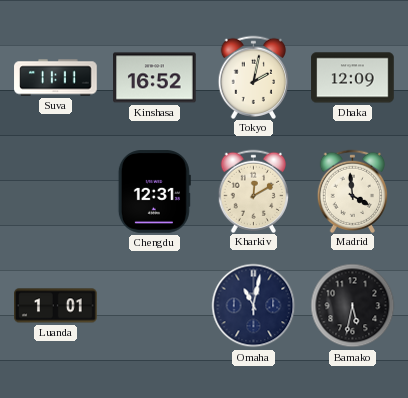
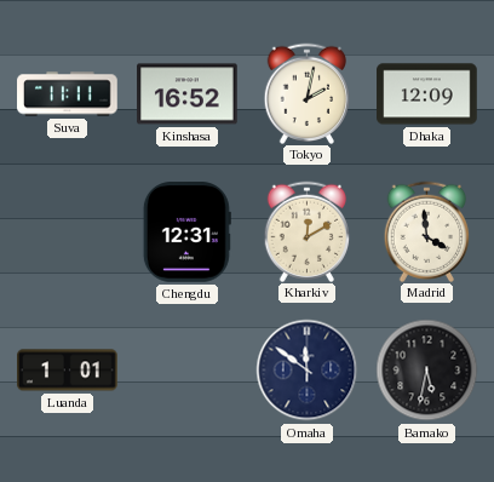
Omaha: 11:02 -> 11:51
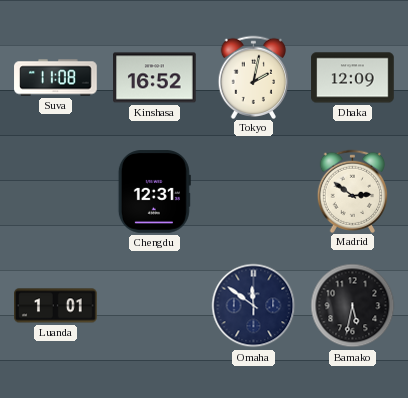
Suva: 11:11 -> 11:08
Kharkiv: 12:10 -> none
Madrid: 3:59 -> 2:51
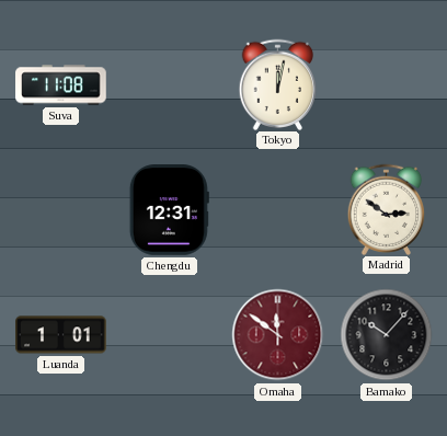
Kinshasa: 16:52 -> none
Tokyo: 2:02 -> 12:02
Dhaka: 12:09 -> none
Omaha dial: navy -> burgundy
Bamako: 5:32 -> 10:07
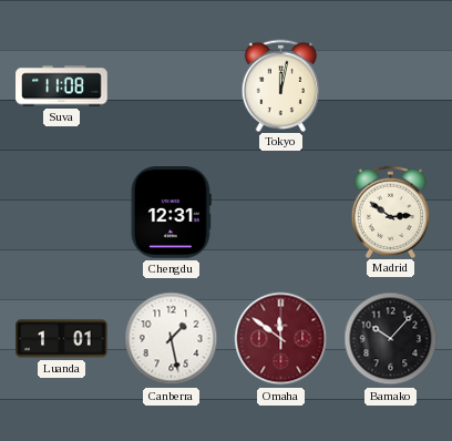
Canberra: none -> 1:28
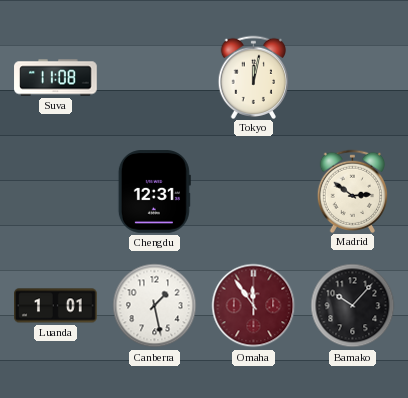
Omaha: 11:51 -> 11:54
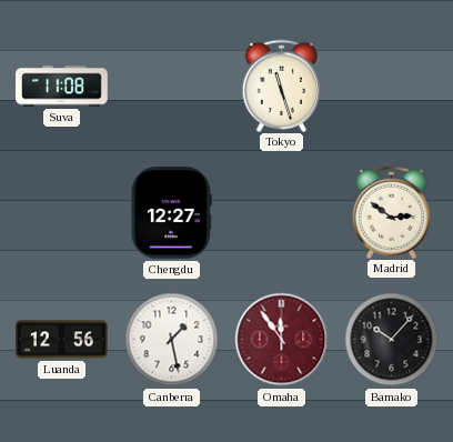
Tokyo: 12:02 -> 11:27
Chengdu: 12:31 -> 12:27
Luanda: 1:01 -> 12:56
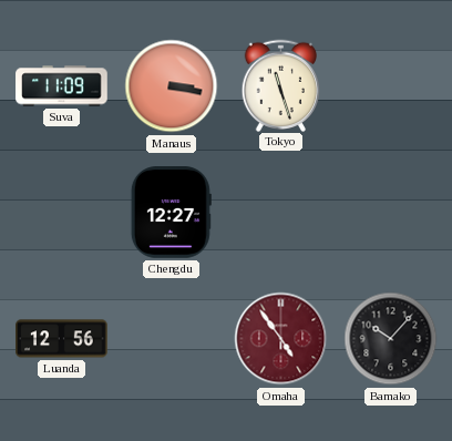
Suva: 11:08 -> 11:09
Manaus: none -> 3:17
Madrid: 2:51 -> none
Canberra: 1:28 -> none
Omaha: 11:54 -> 4:54
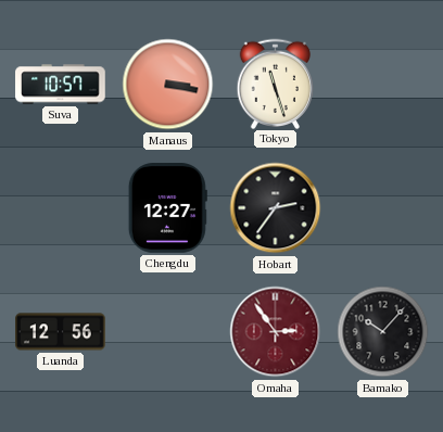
Suva: 11:09 -> 10:57
Hobart: none -> 2:36
Omaha: 4:54 -> 2:54
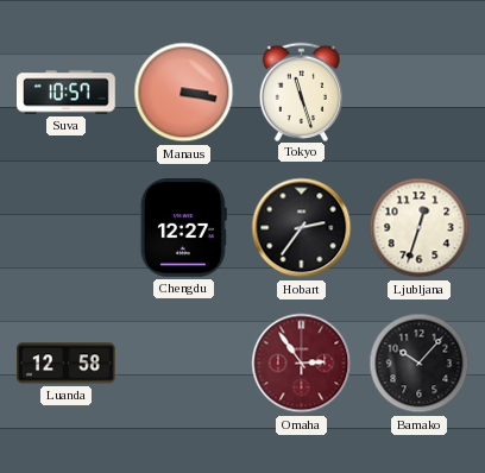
Ljubljana: none -> 12:33
Luanda: 12:56 -> 12:58
